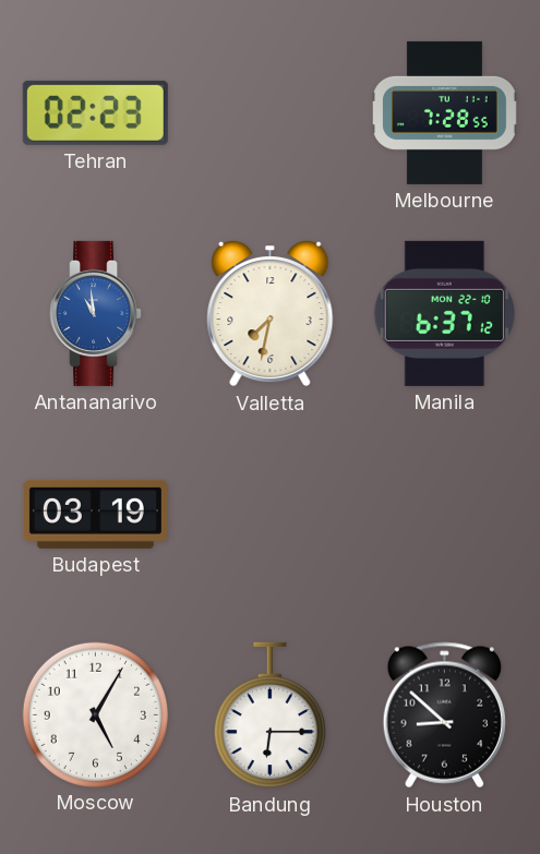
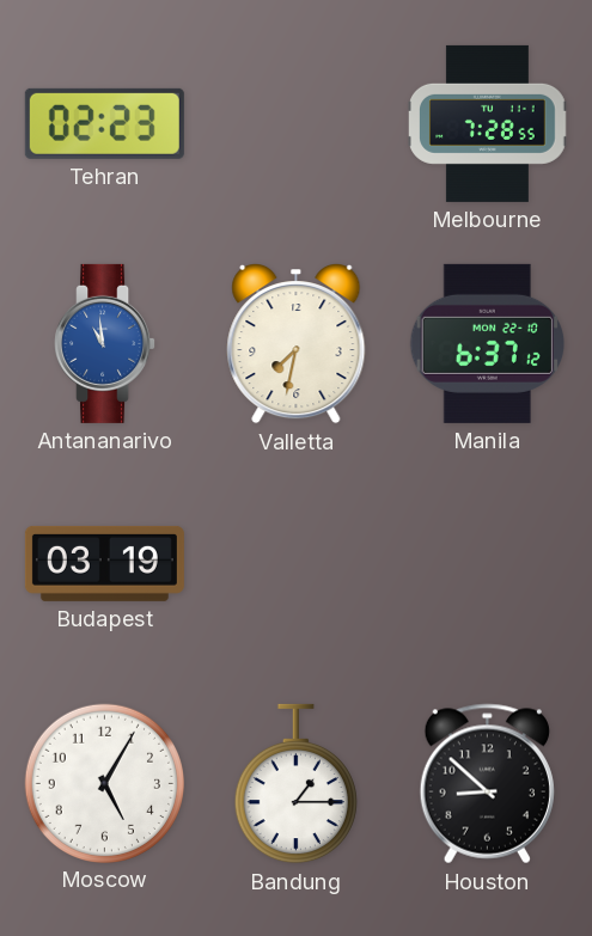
Bandung: 6:15 -> 1:15
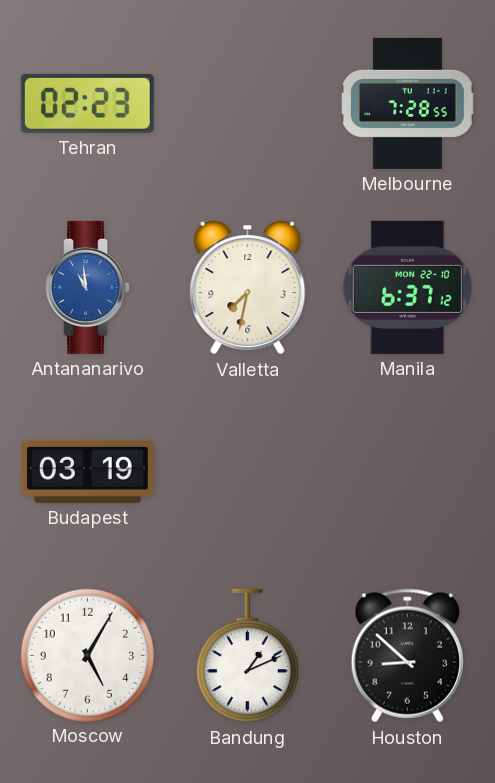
Bandung: 1:15 -> 1:11
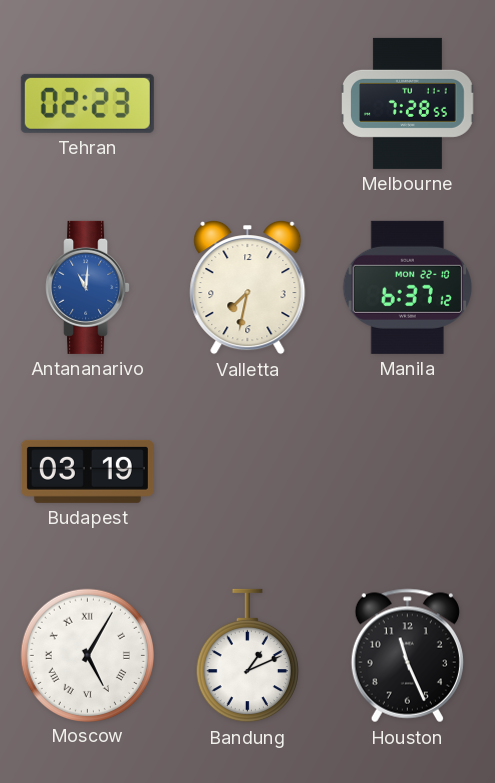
Antananarivo: 10:59 -> 11:01
Moscow numerals: Arabic -> Roman
Houston: 8:52 -> 11:26
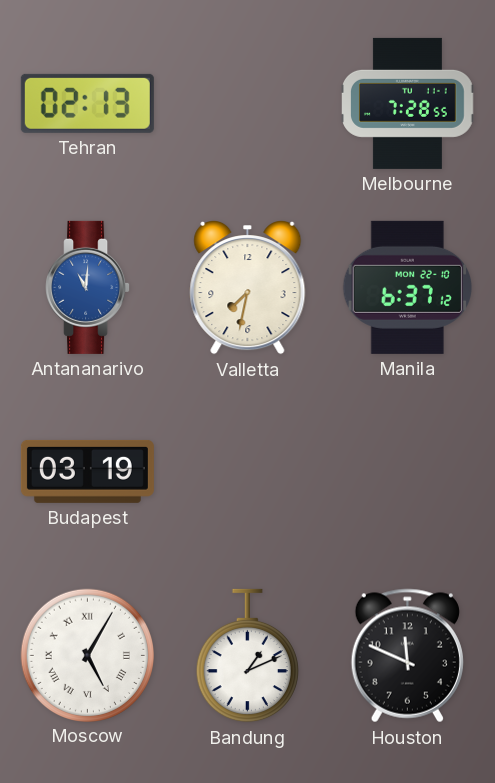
Tehran: 02:23 -> 02:13
Houston: 11:26 -> 11:49
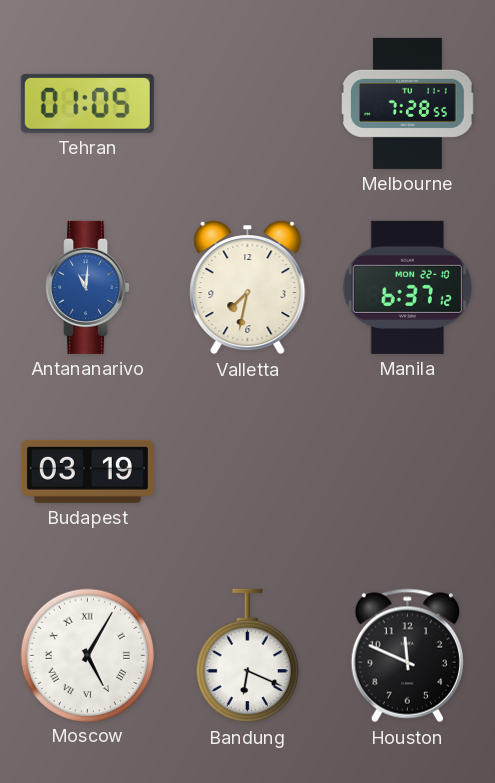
Tehran: 02:13 -> 01:05
Bandung: 1:11 -> 6:19
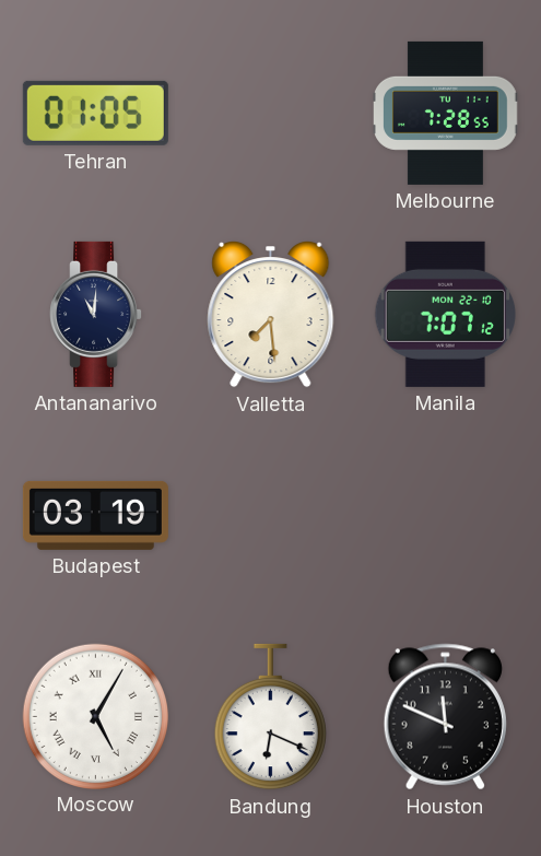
Antananarivo dial: blue -> navy
Valletta: 7:32 -> 7:29
Manila: 6:37 -> 7:07
